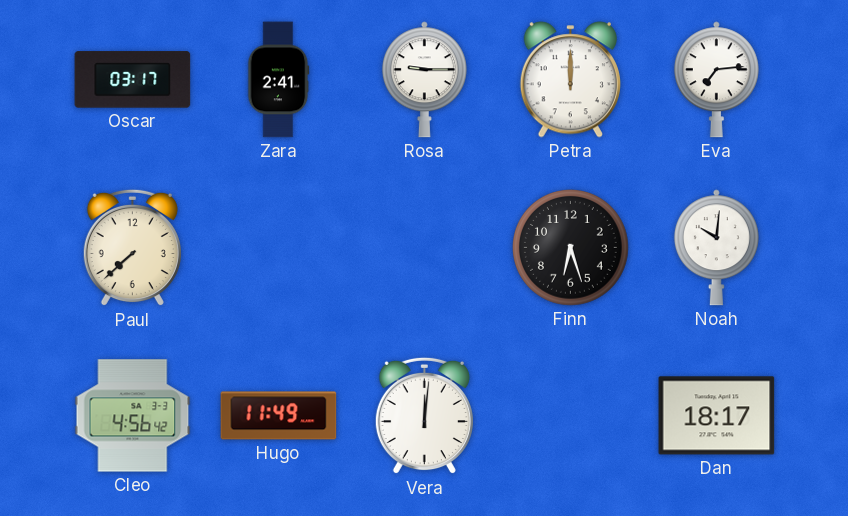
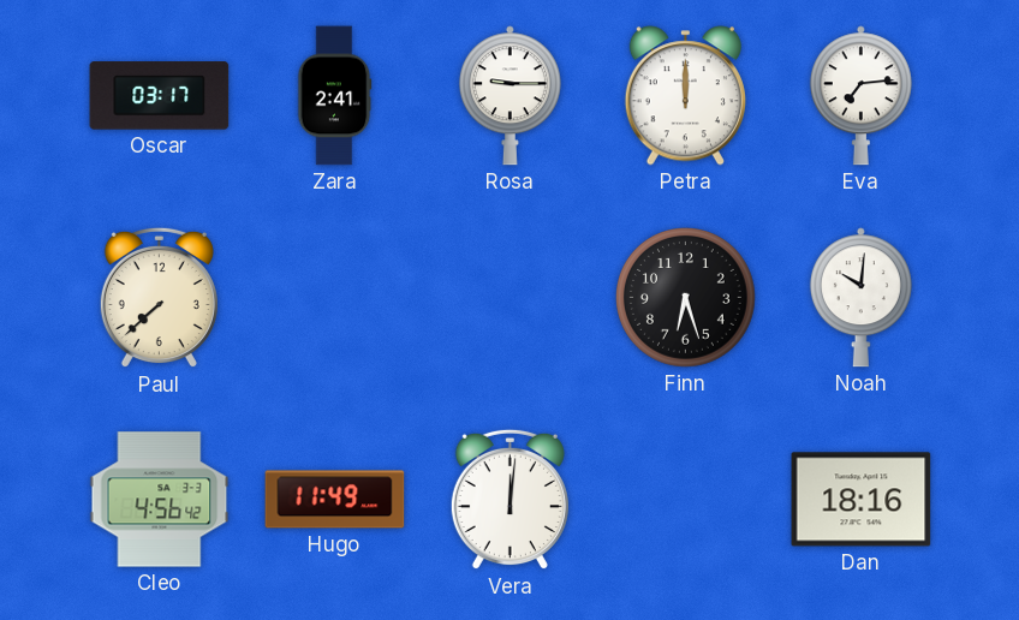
Dan: 18:17 -> 18:16
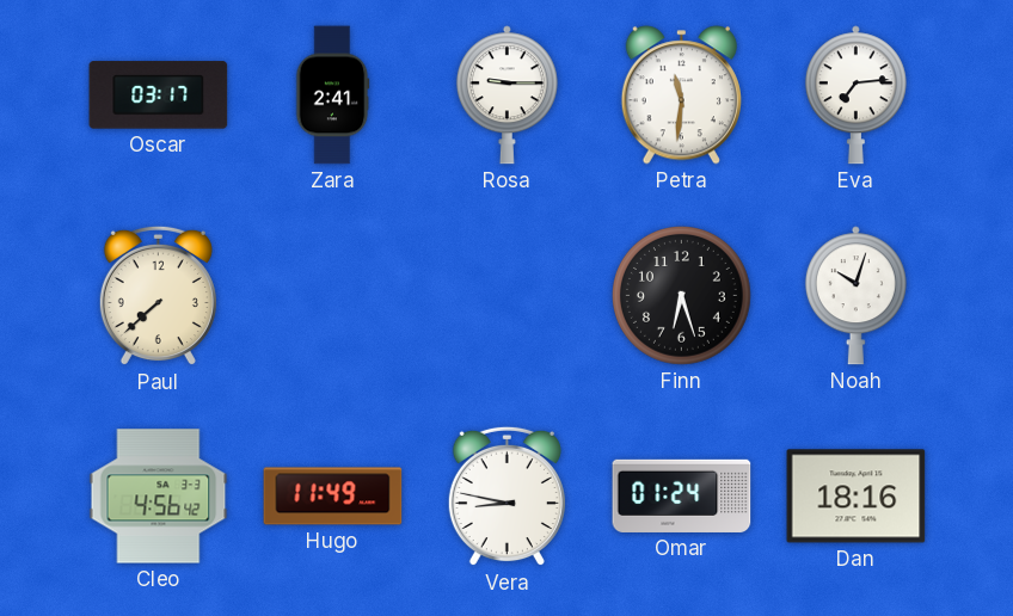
Petra: 12:00 -> 11:31
Noah: 10:01 -> 10:03
Vera: 12:01 -> 8:47
Omar: none -> 01:24
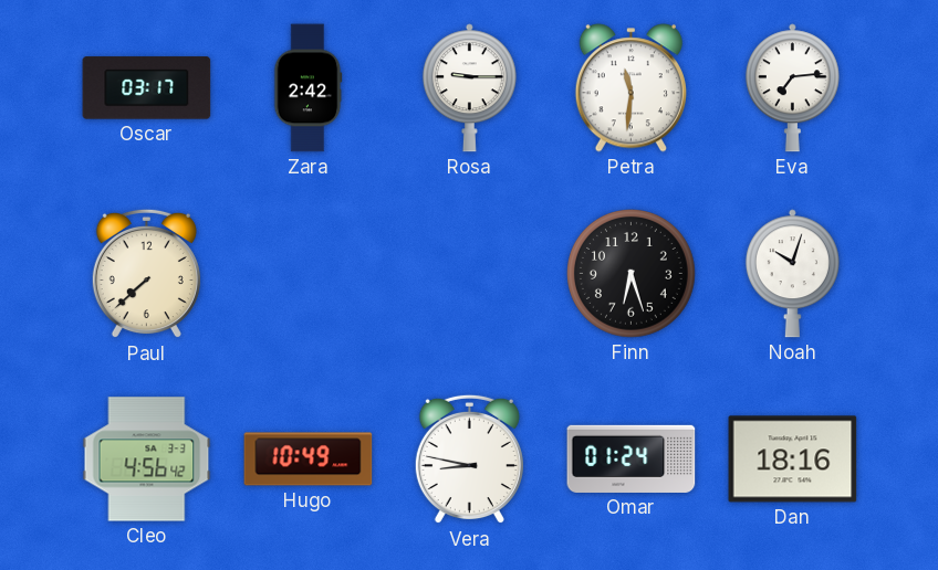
Zara: 2:41 -> 2:42
Hugo: 11:49 -> 10:49
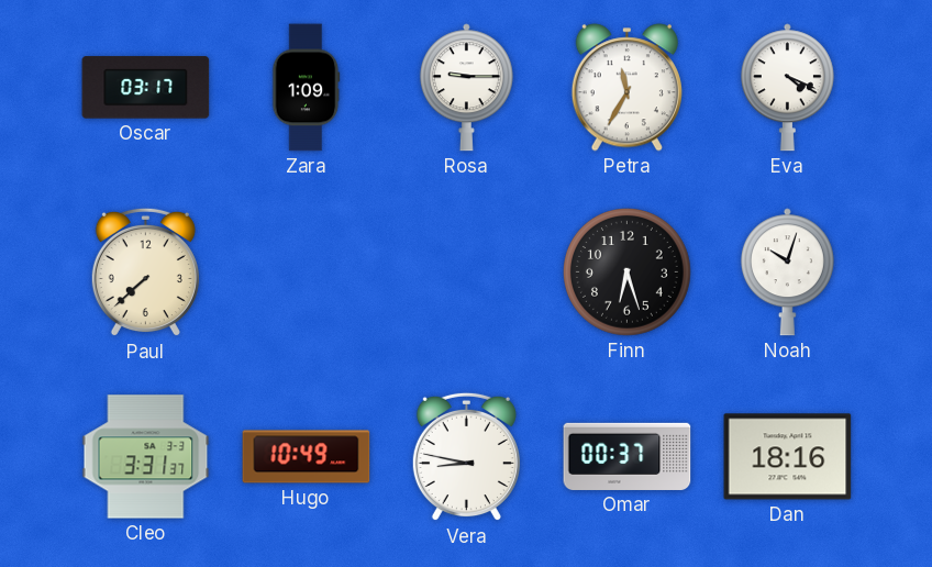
Zara: 2:42 -> 1:09
Petra: 11:31 -> 11:35
Eva: 7:14 -> 4:19
Cleo: 4:56 -> 3:31
Omar: 01:24 -> 00:37
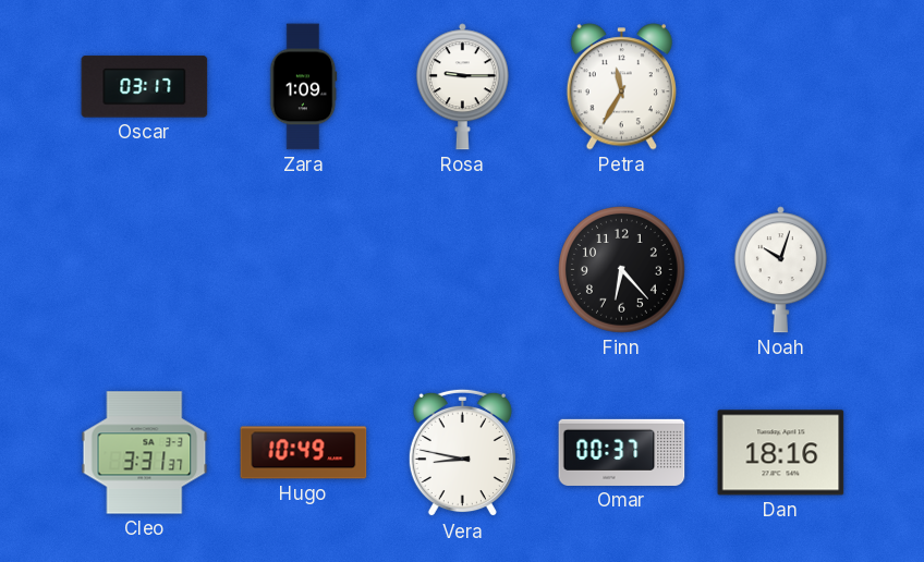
Eva: 4:19 -> none
Paul: 7:38 -> none
Finn: 6:27 -> 6:23
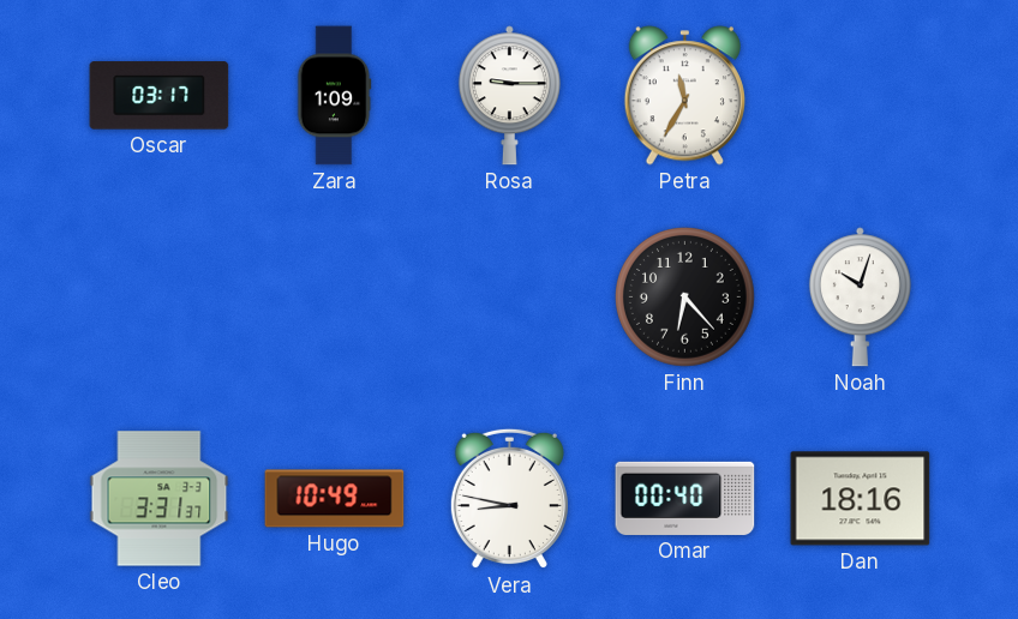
Omar: 00:37 -> 00:40
